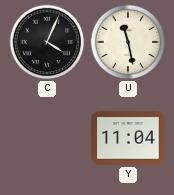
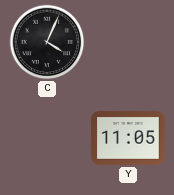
U: 11:28 -> none
Y: 11:04 -> 11:05
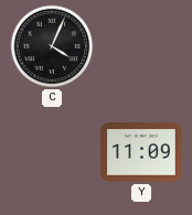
Y: 11:05 -> 11:09
